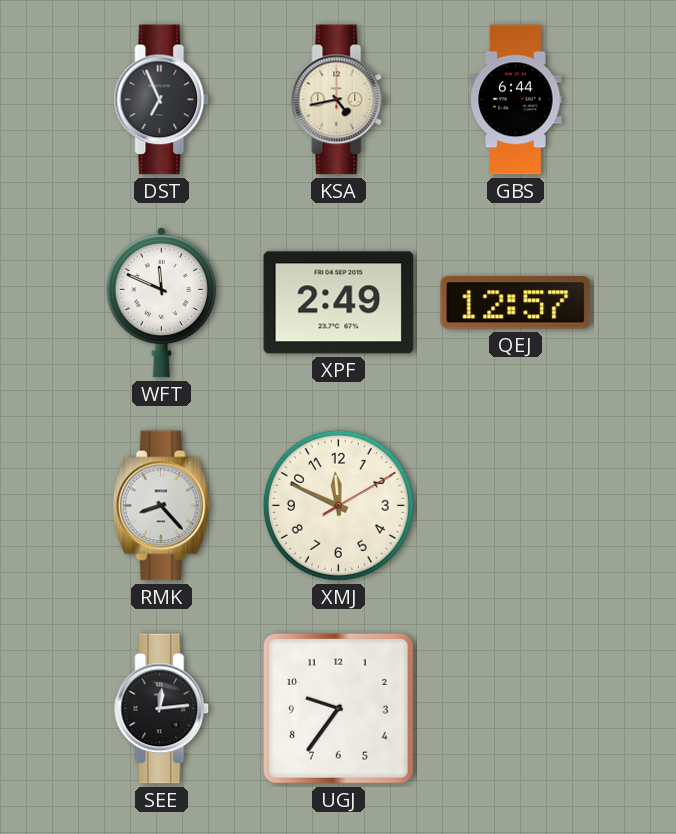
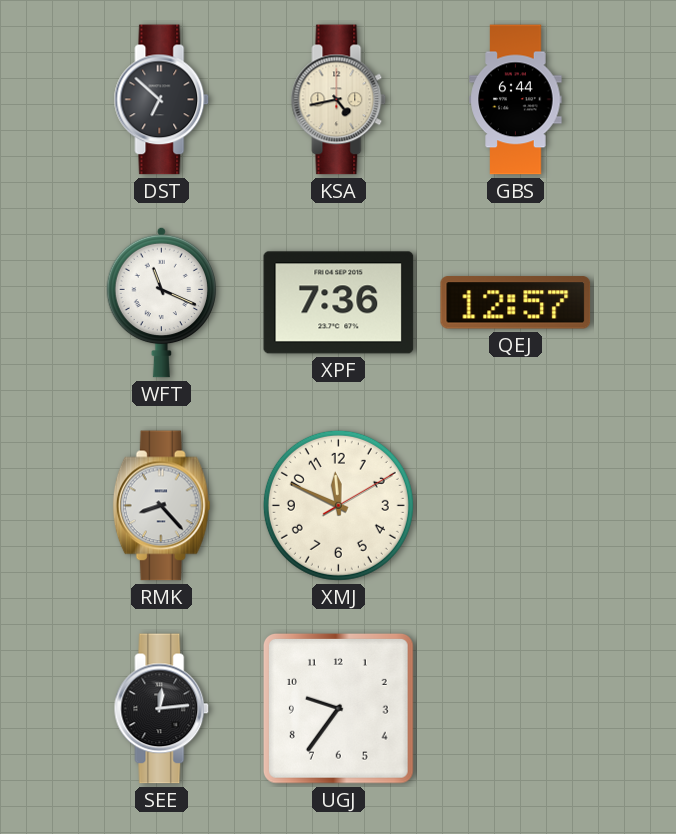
DST: 6:56 -> 6:52
WFT: 11:49 -> 11:19
XPF: 2:49 -> 7:36
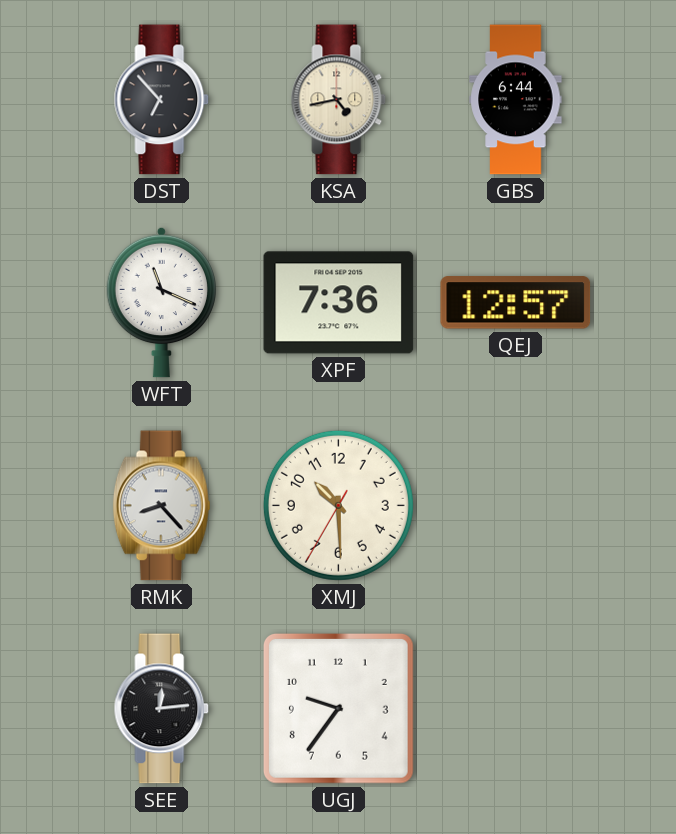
DST: 6:52 -> 6:53
XMJ: 11:49 -> 10:29
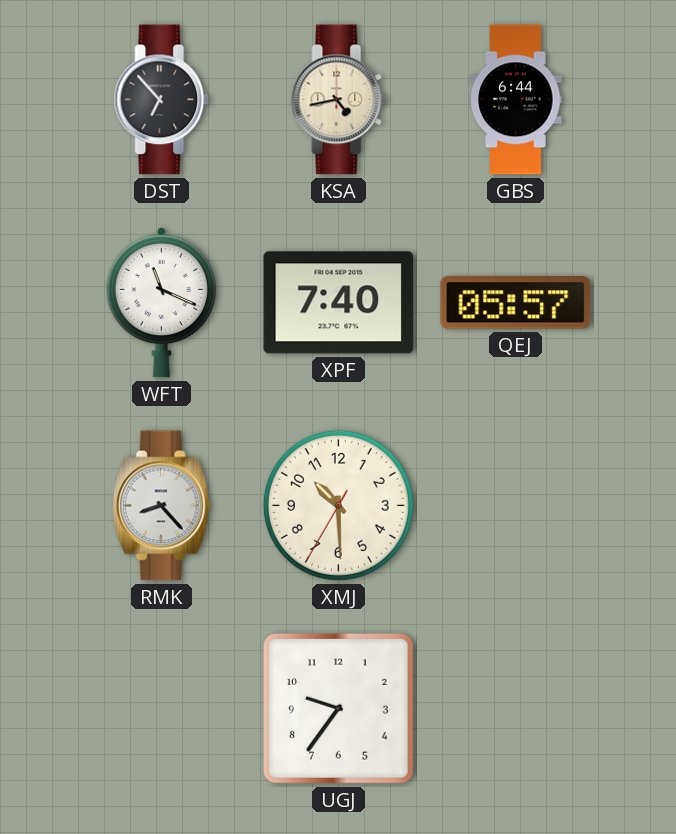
XPF: 7:36 -> 7:40
QEJ: 12:57 -> 05:57
SEE: 12:14 -> none
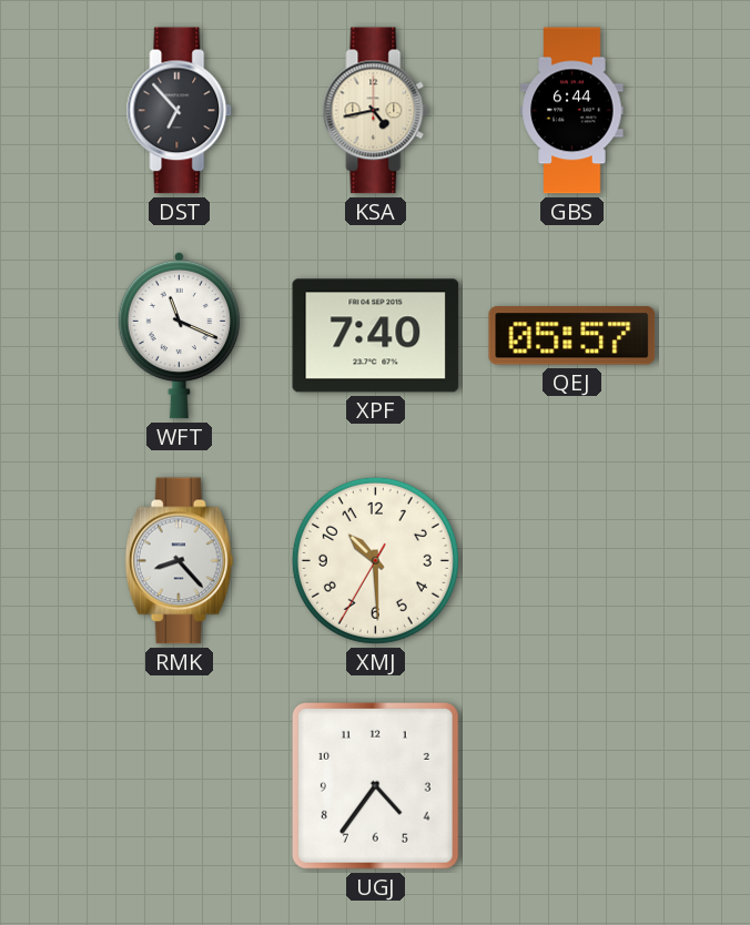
UGJ: 9:36 -> 4:36
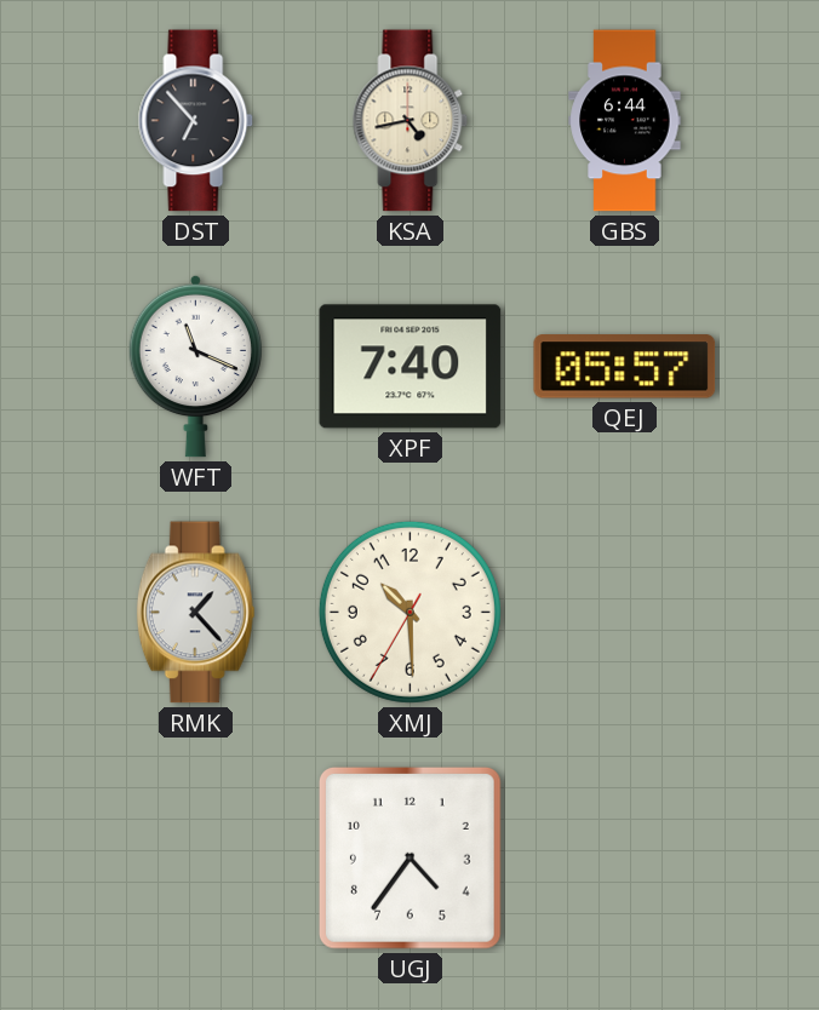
RMK: 8:23 -> 1:23
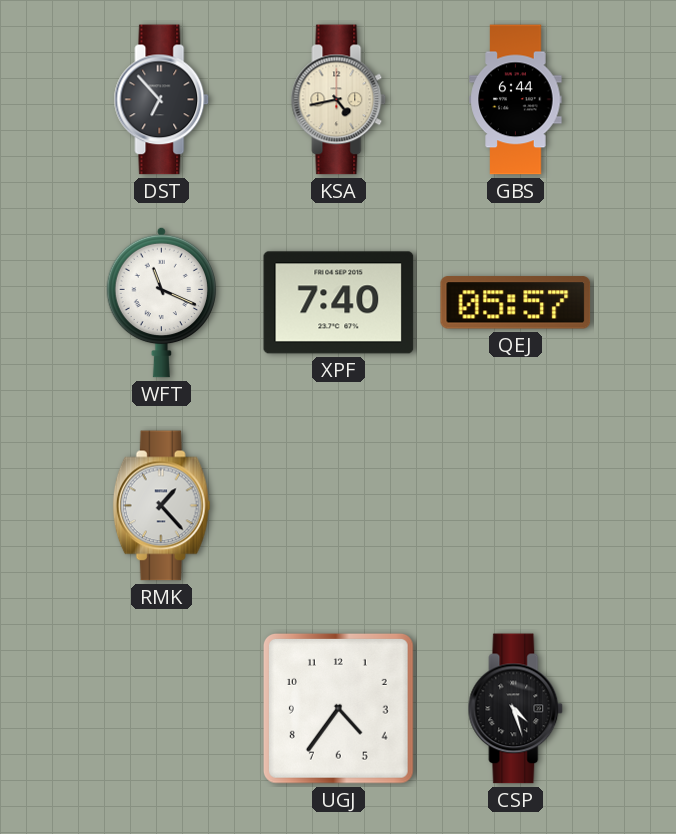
XMJ: 10:29 -> none
CSP: none -> 4:27
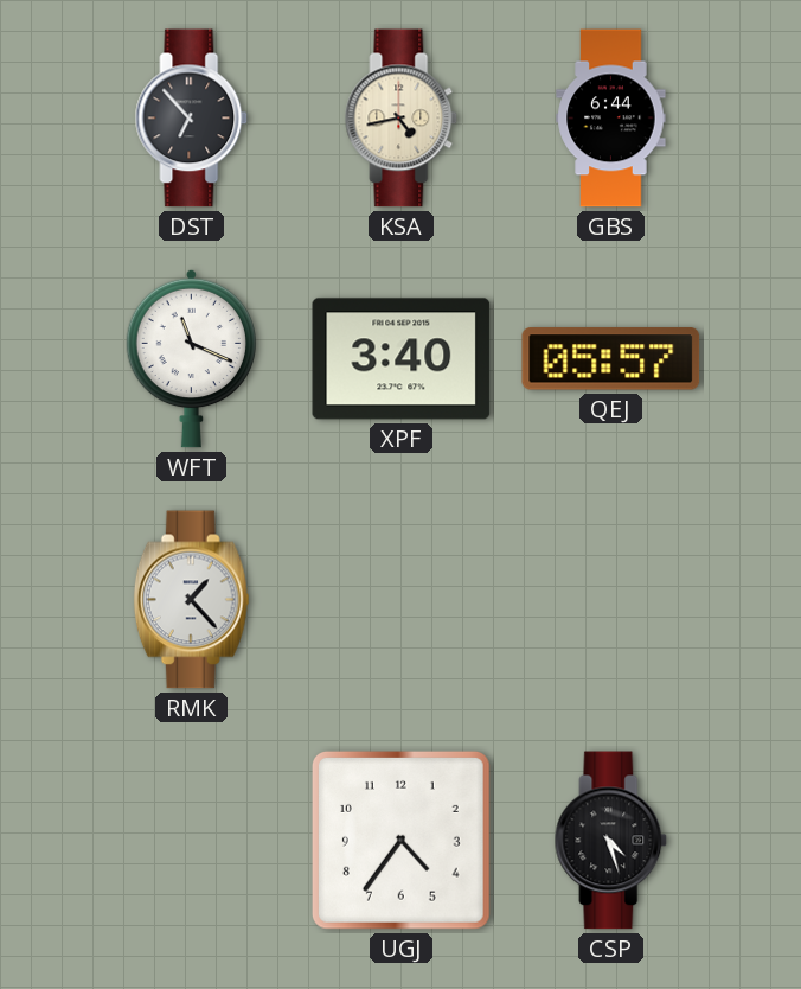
XPF: 7:40 -> 3:40
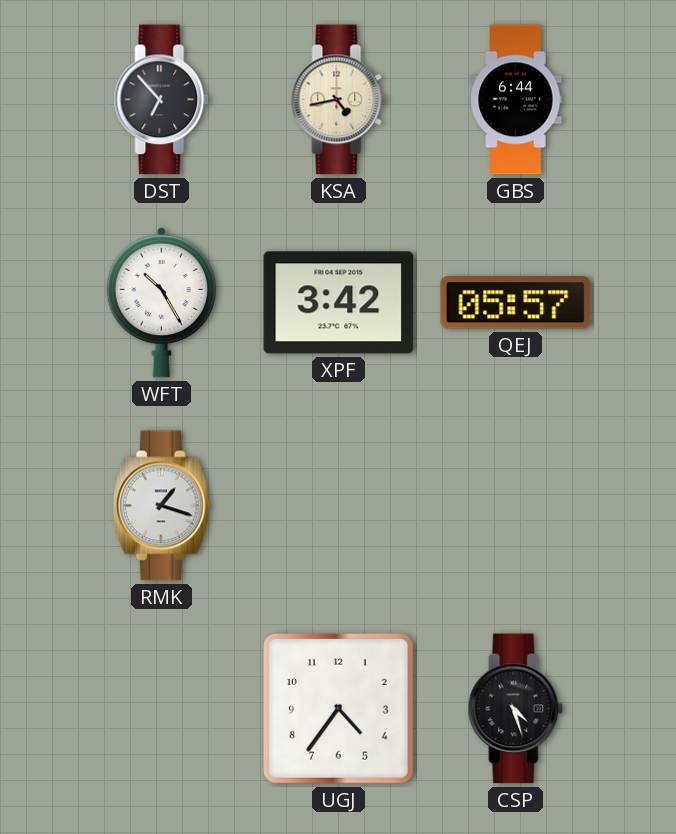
WFT: 11:19 -> 10:25
XPF: 3:40 -> 3:42
RMK: 1:23 -> 1:18
